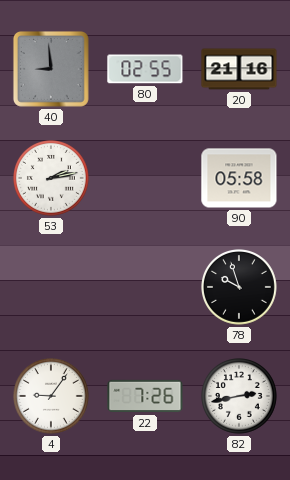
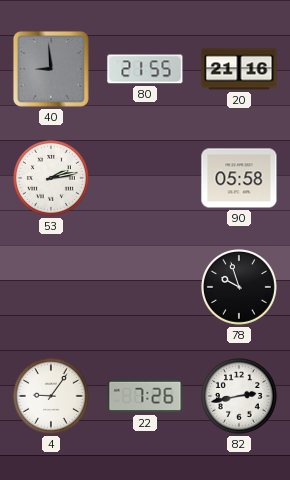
80: 02:55 -> 21:55
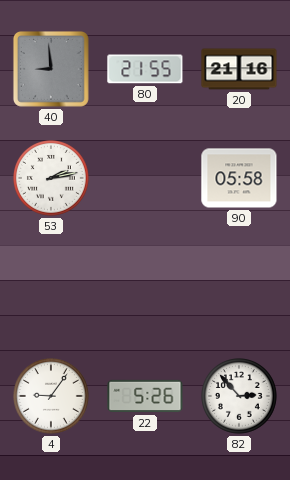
78: 9:57 -> none
22: 7:26 -> 5:26
82: 2:43 -> 2:53
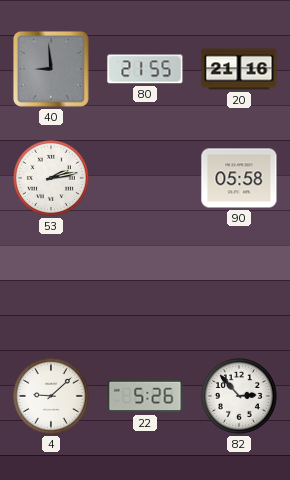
4: 9:06 -> 9:08
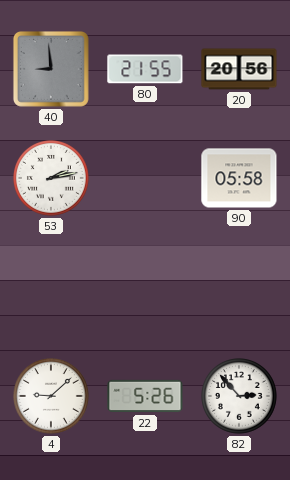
20: 21:16 -> 20:56
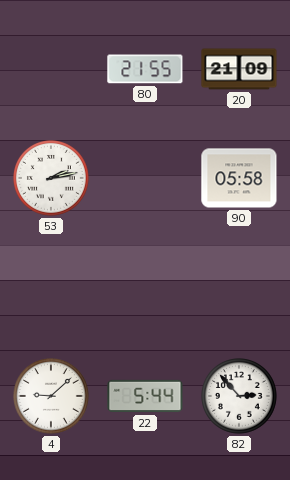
40: 8:59 -> none
20: 20:56 -> 21:09
22: 5:26 -> 5:44
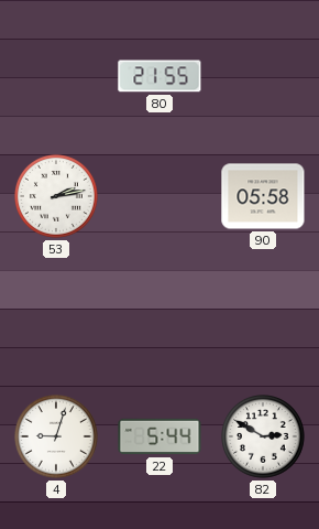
20: 21:09 -> none
4: 9:08 -> 9:03
82: 2:53 -> 2:50
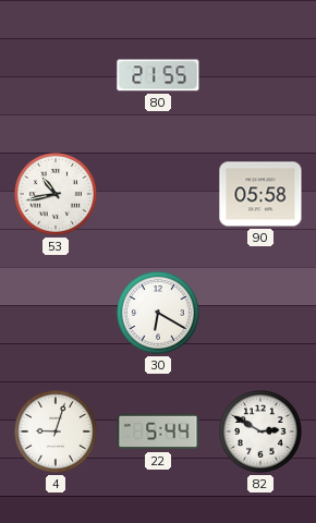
53: 2:13 -> 10:43
30: none -> 6:20
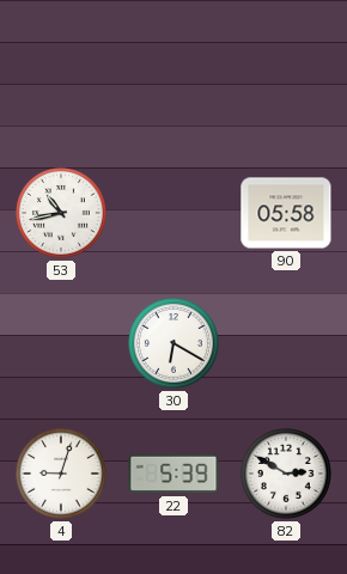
80: 21:55 -> none
22: 5:44 -> 5:39
